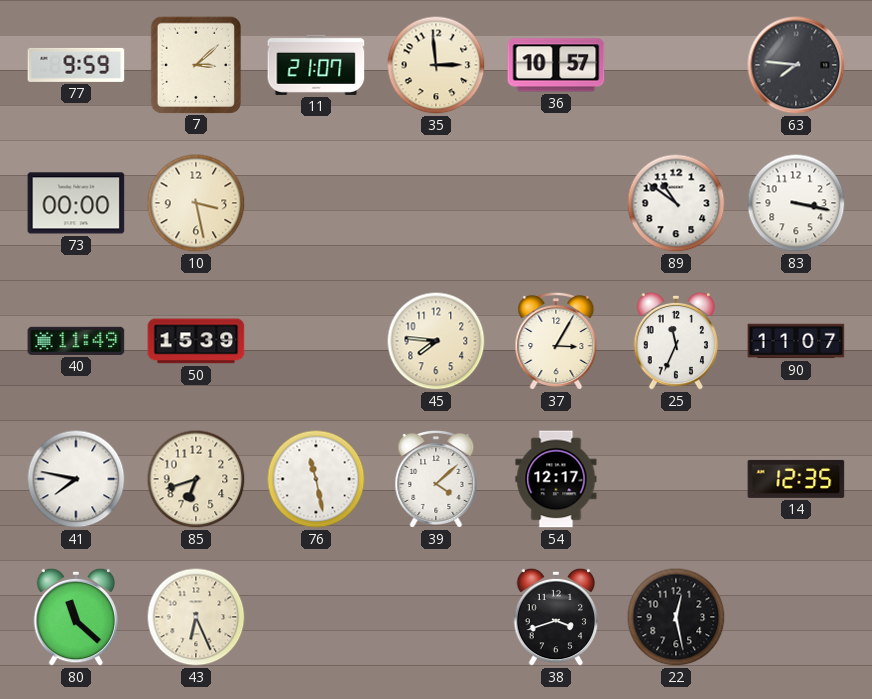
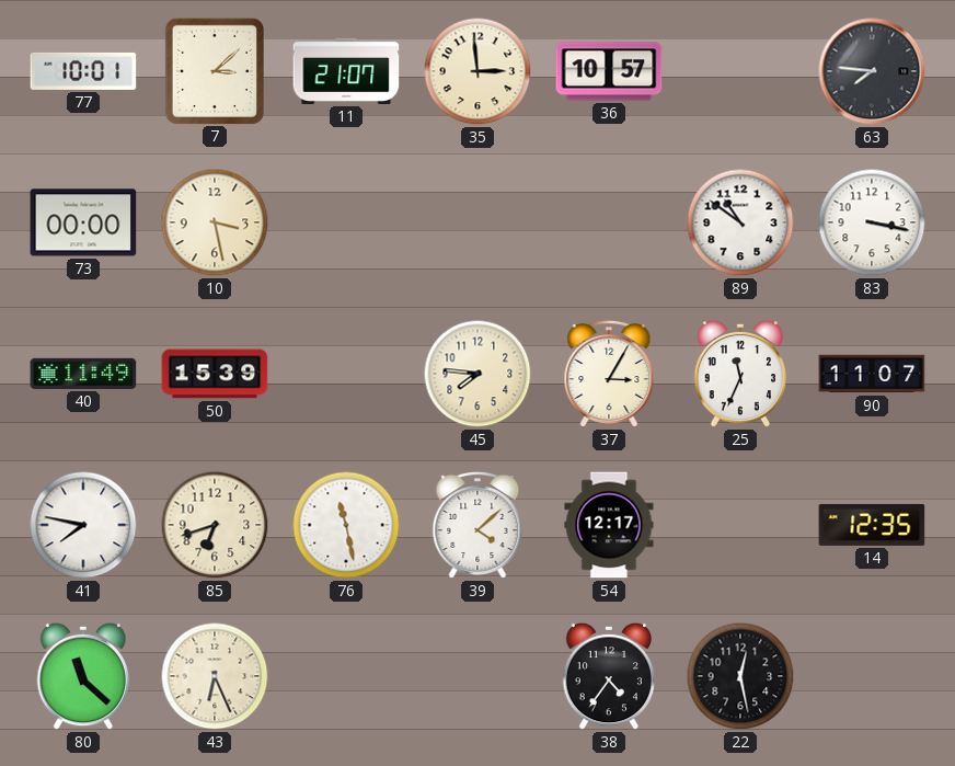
77: 9:59 -> 10:01
38: 3:42 -> 4:36
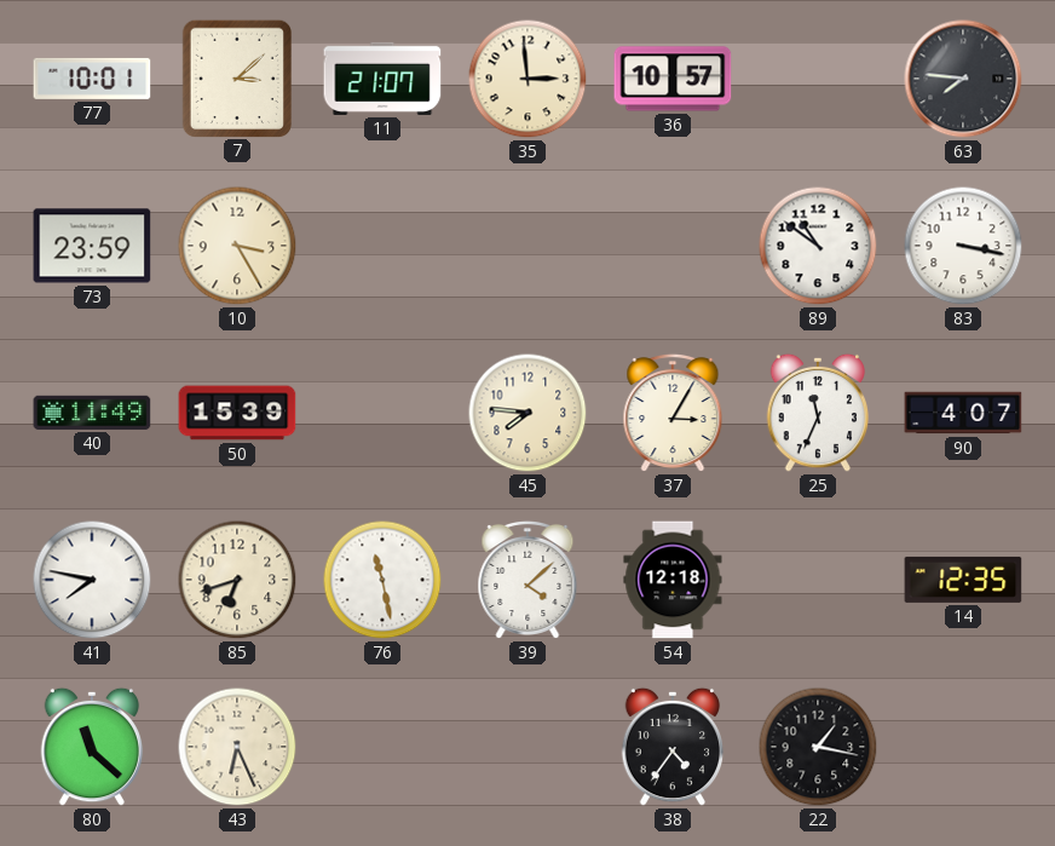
73: 00:00 -> 23:59
10: 3:28 -> 3:25
90: 11:07 -> 4:07
54: 12:17 -> 12:18
22: 12:28 -> 1:17
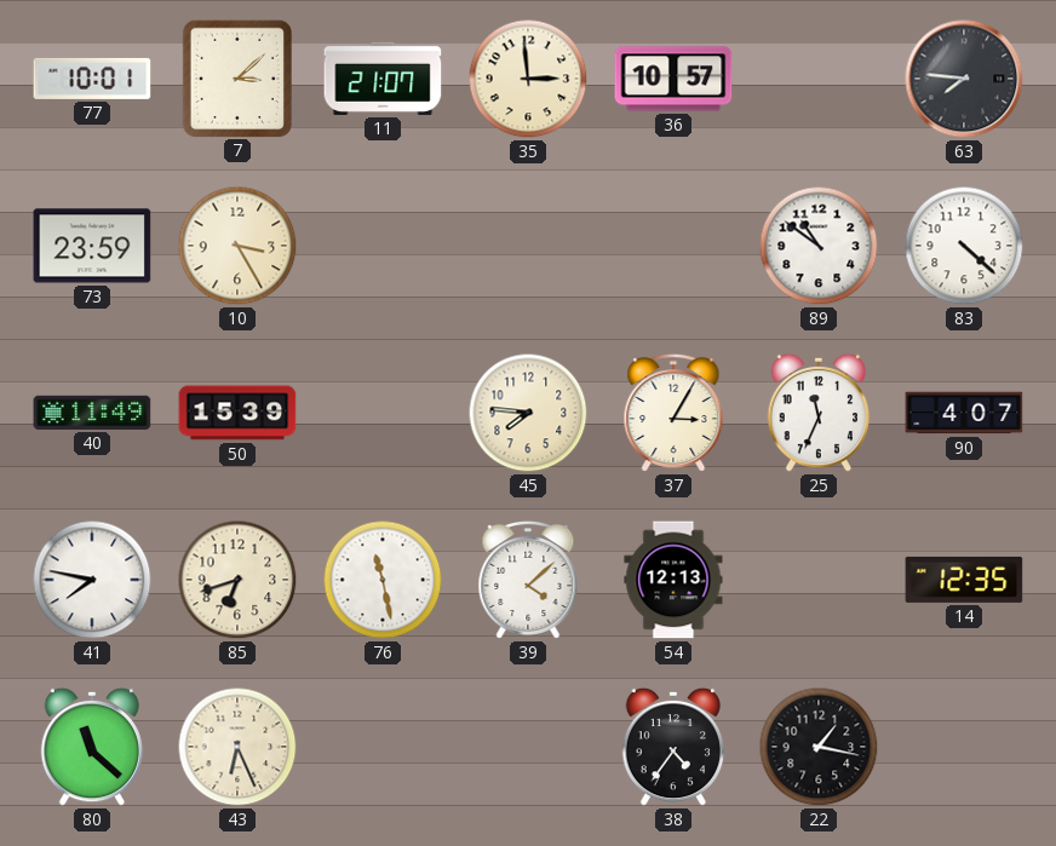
83: 3:17 -> 4:22
54: 12:18 -> 12:13
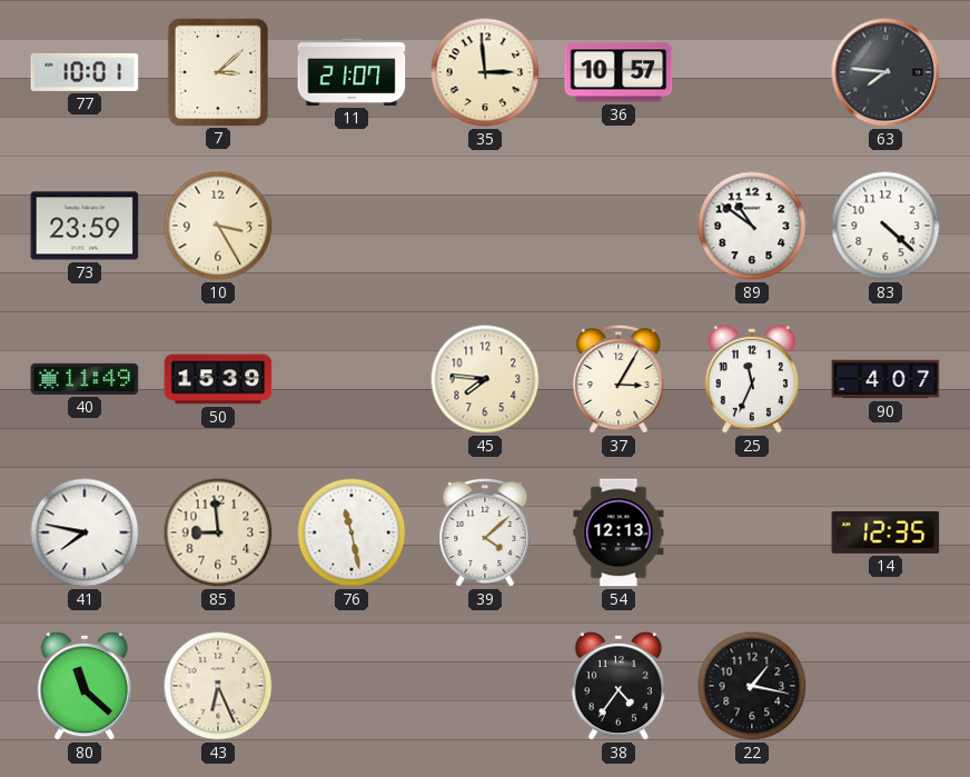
85: 6:42 -> 8:59
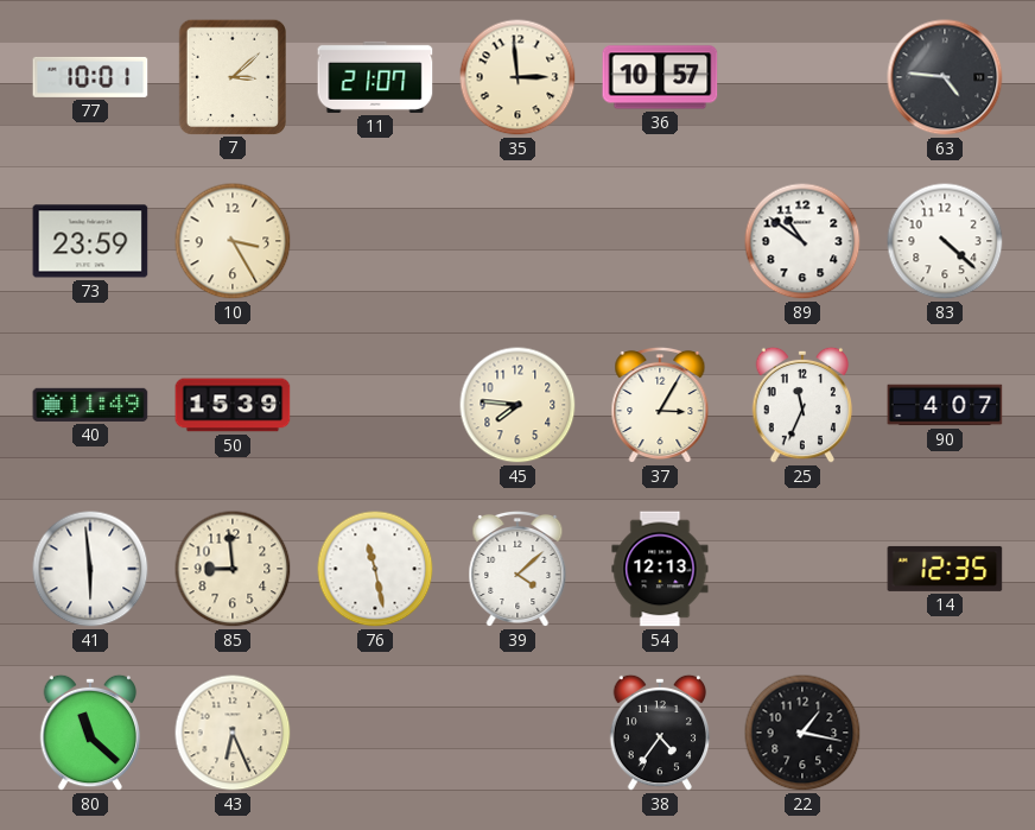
63: 7:46 -> 4:46
41: 7:47 -> 5:59
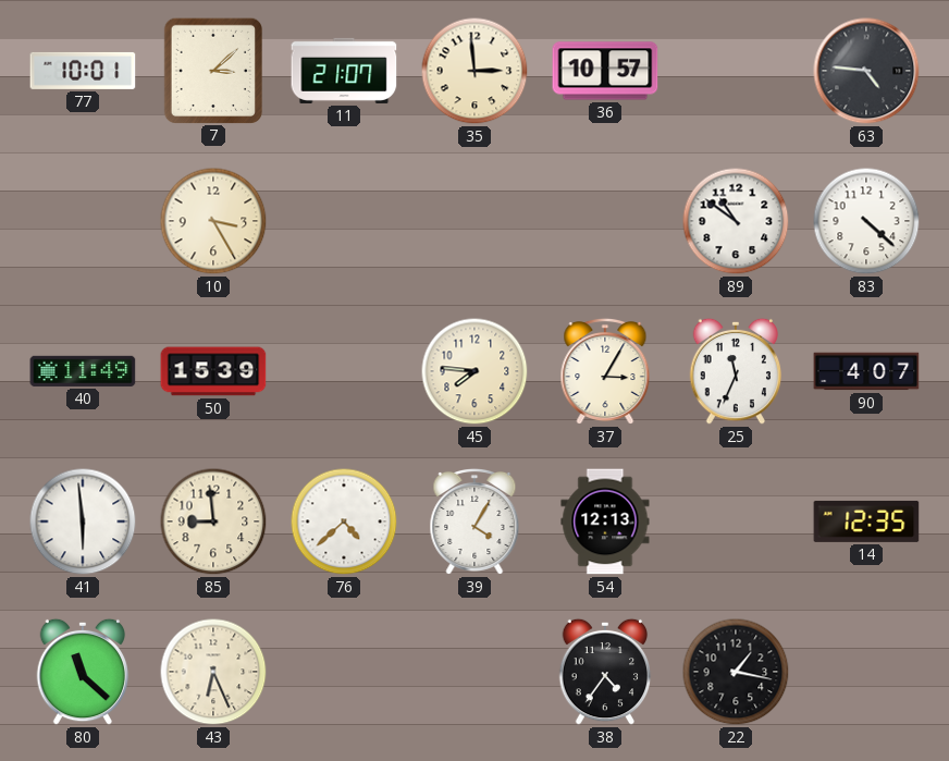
73: 23:59 -> none
76: 11:28 -> 4:38
39: 4:08 -> 4:05
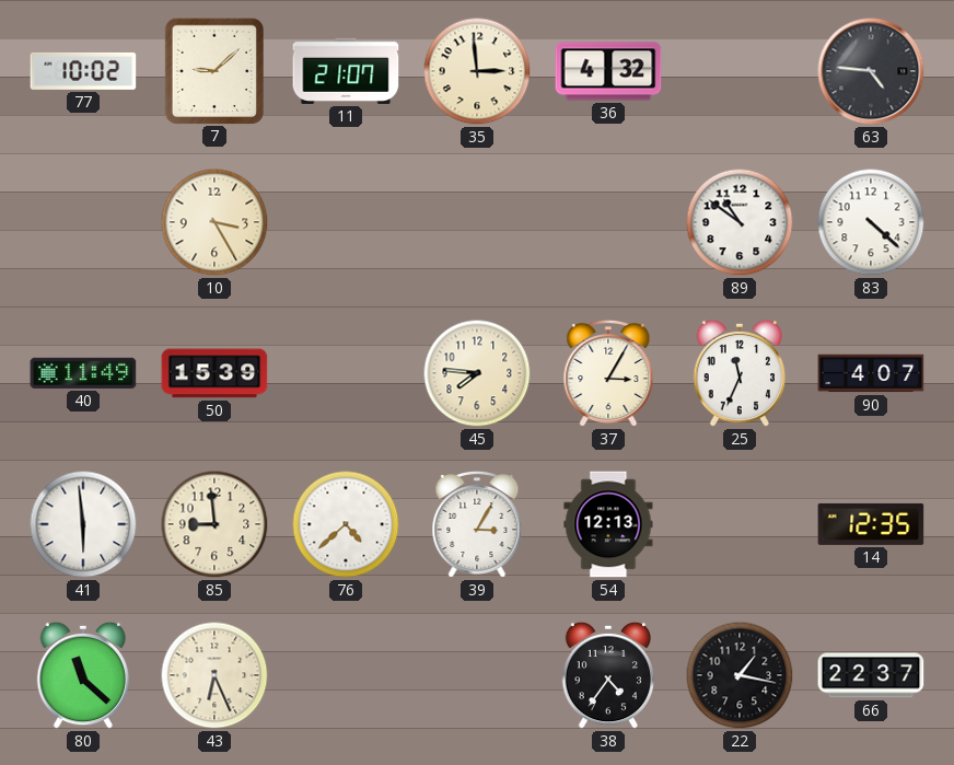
77: 10:01 -> 10:02
7: 3:08 -> 9:08
36: 10:57 -> 4:32
39: 4:05 -> 3:05
66: none -> 22:37
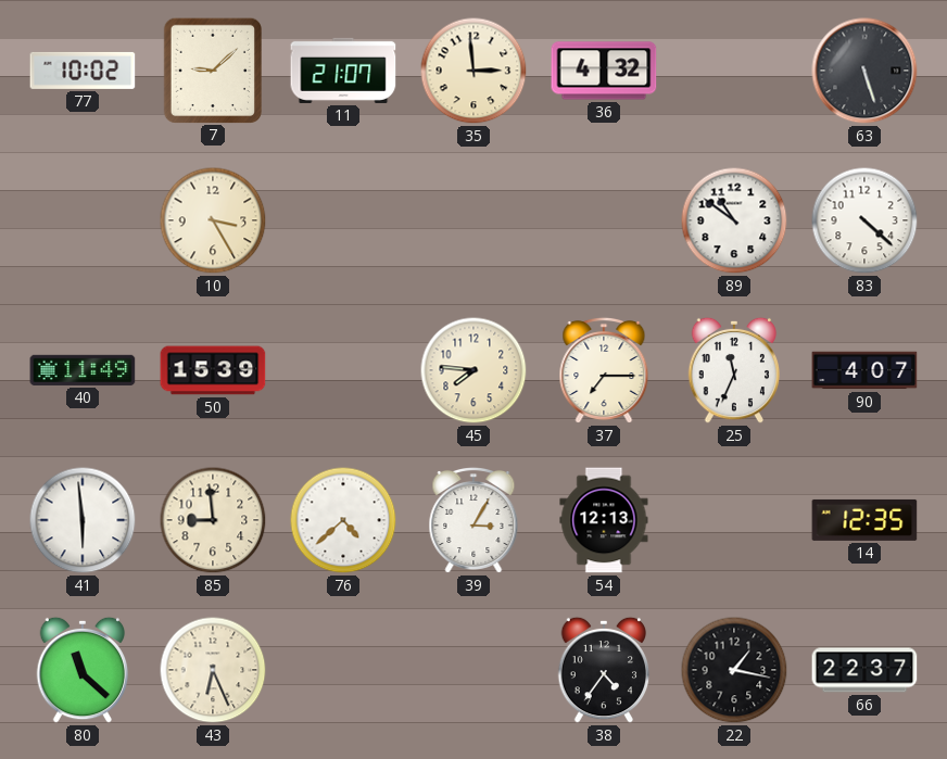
63: 4:46 -> 5:27
37: 3:05 -> 7:15
